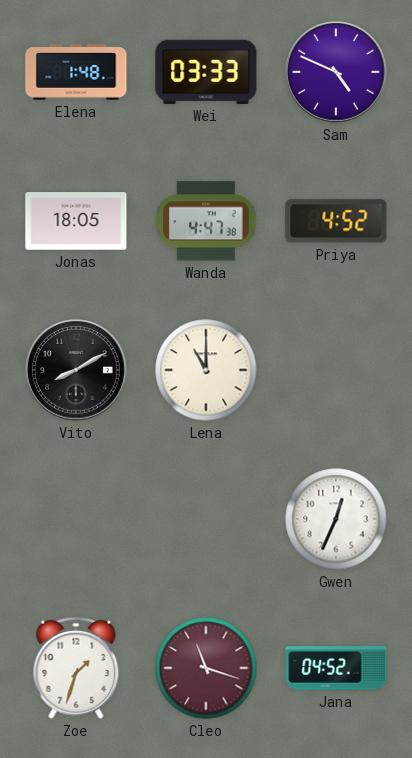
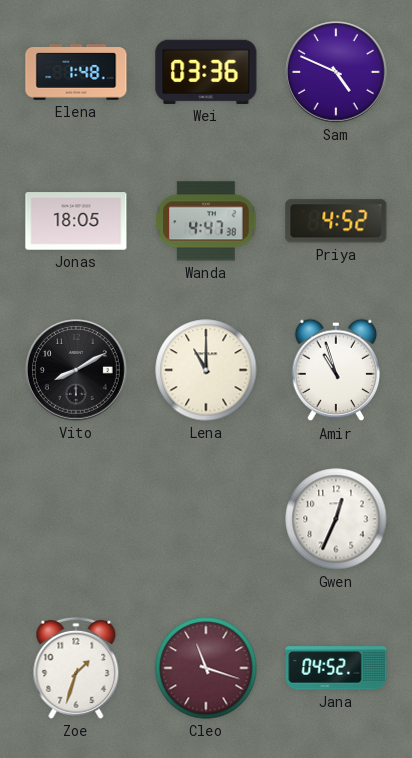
Wei: 03:33 -> 03:36
Amir: none -> 10:57
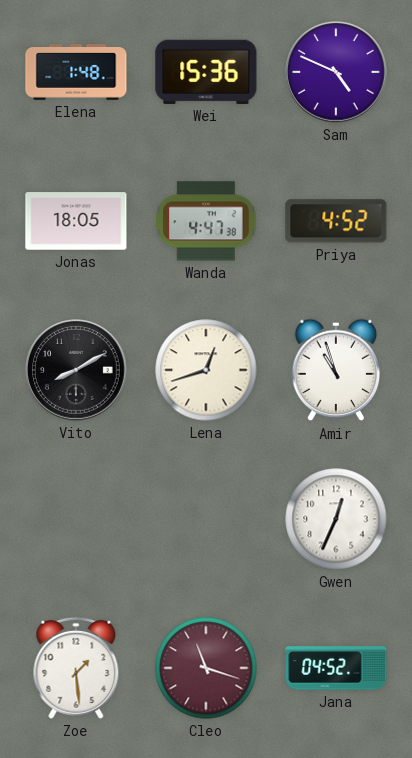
Wei: 03:36 -> 15:36
Lena: 11:00 -> 12:42
Zoe: 1:33 -> 1:29
